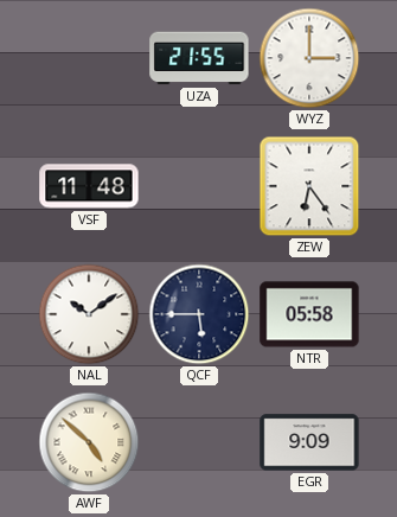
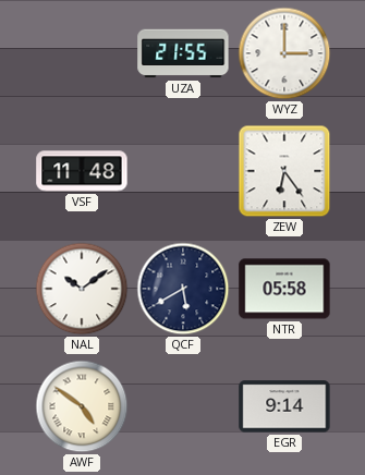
QCF: 5:45 -> 5:40
AWF: 4:52 -> 4:51
EGR: 9:09 -> 9:14
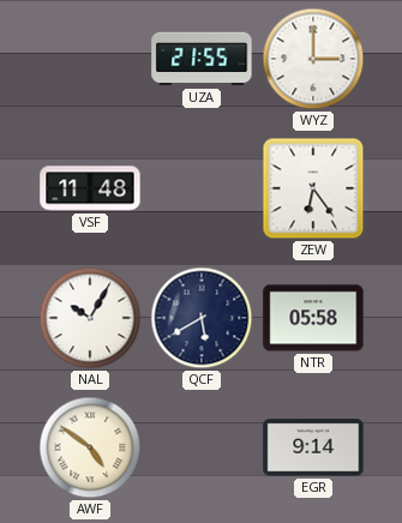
NAL: 10:09 -> 10:05
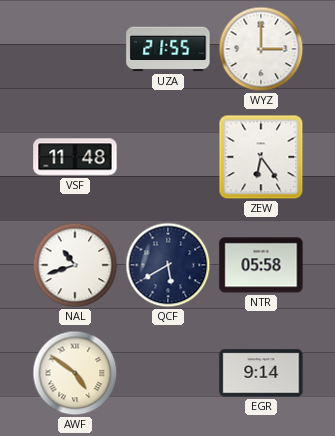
NAL: 10:05 -> 10:42
